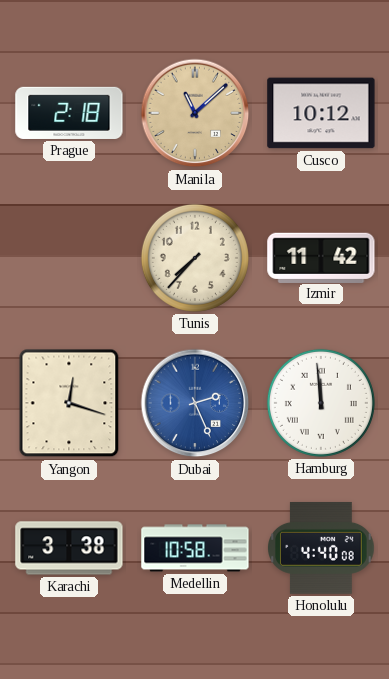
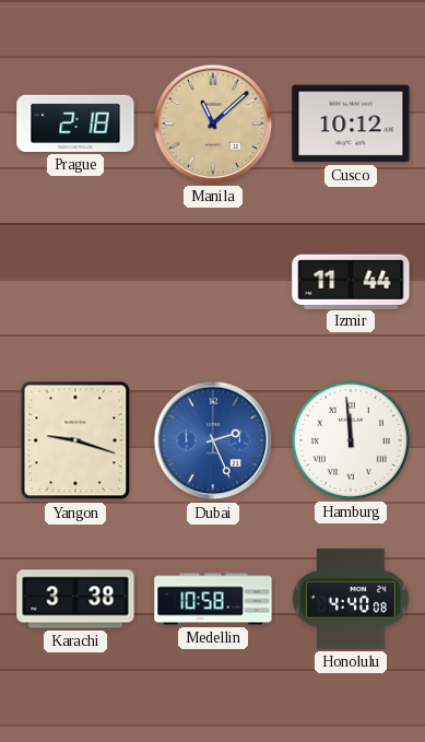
Tunis: 7:37 -> none
Izmir: 11:42 -> 11:44
Yangon: 12:18 -> 9:18
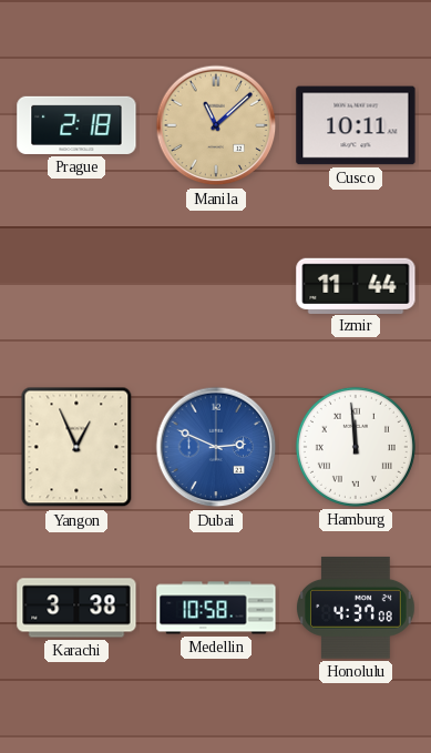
Cusco: 10:12 -> 10:11
Yangon: 9:18 -> 12:56
Dubai: 2:26 -> 2:49
Honolulu: 4:40 -> 4:37
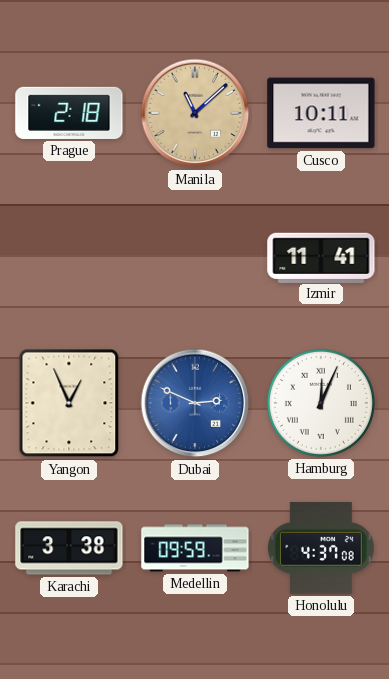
Izmir: 11:44 -> 11:41
Hamburg: 11:59 -> 12:04
Medellin: 10:58 -> 09:59
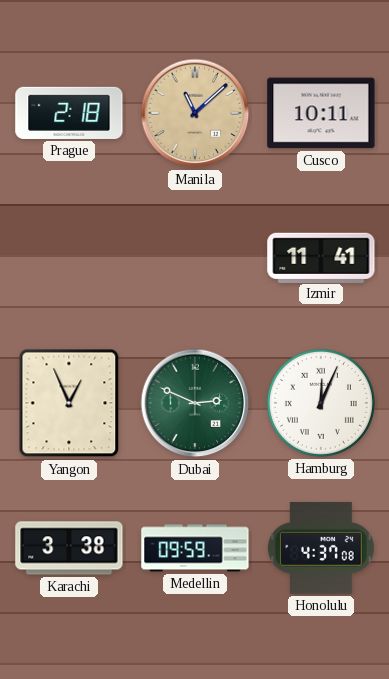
Dubai dial: blue -> green
